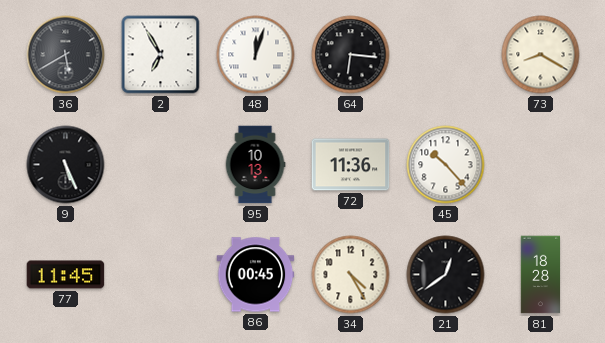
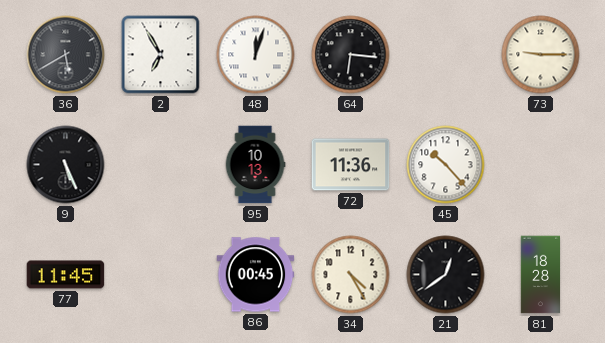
73: 8:20 -> 9:15
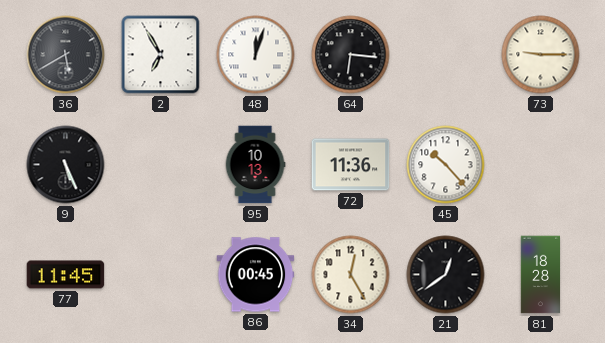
34: 4:25 -> 12:25
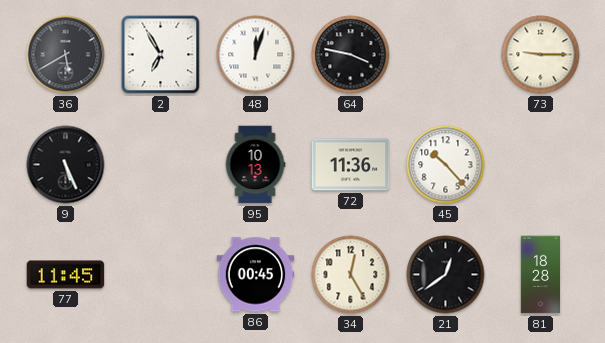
64: 6:16 -> 3:47
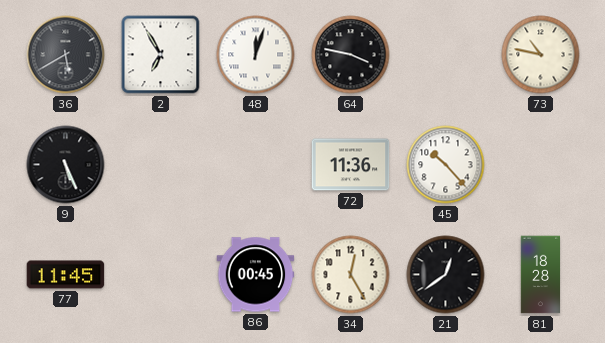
73: 9:15 -> 10:47
95: 10:13 -> none
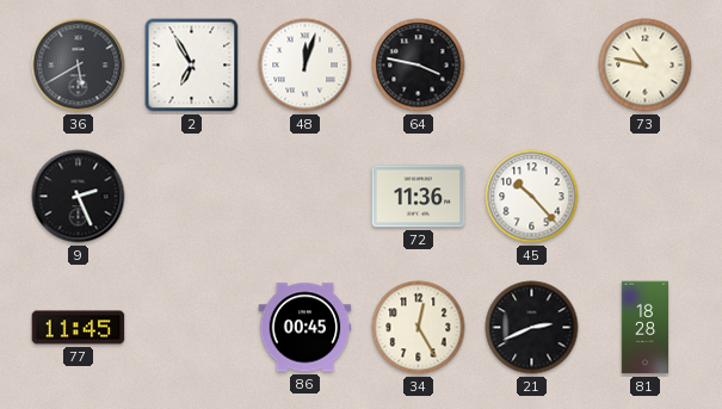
9: 5:26 -> 2:26
21: 12:39 -> 2:41
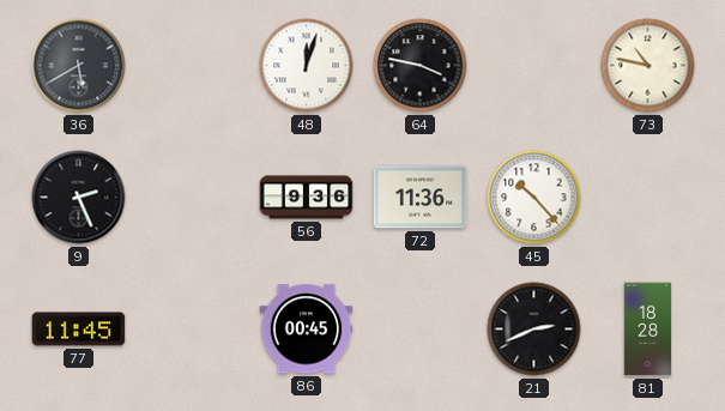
2: 6:55 -> none
56: none -> 9:36
34: 12:25 -> none
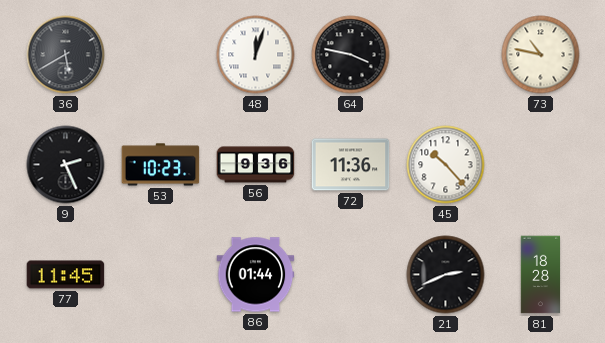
53: none -> 10:23
86: 00:45 -> 01:44
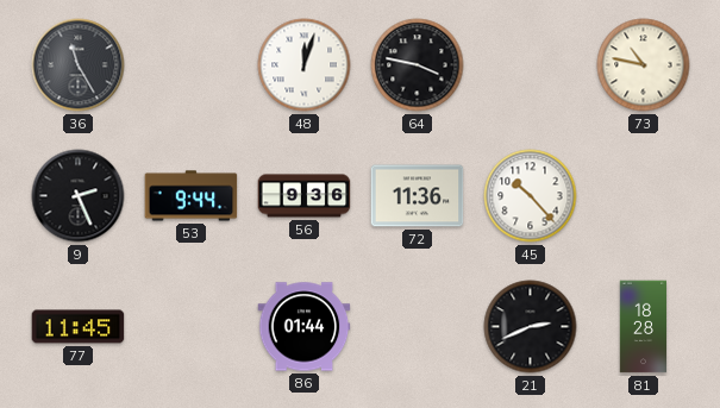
36: 5:40 -> 11:25
53: 10:23 -> 9:44
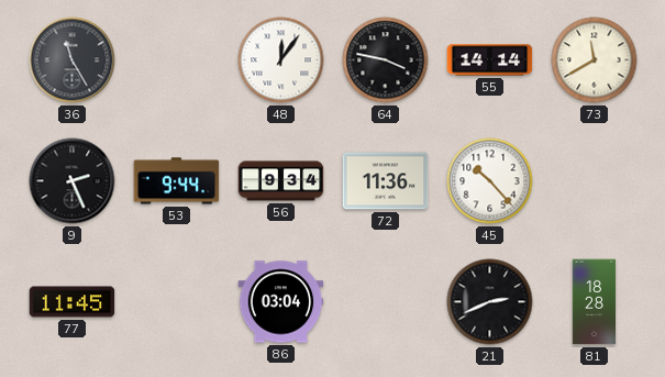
48: 12:03 -> 12:06
55: none -> 14:14
73: 10:47 -> 11:40
56: 9:36 -> 9:34
86: 01:44 -> 03:04
